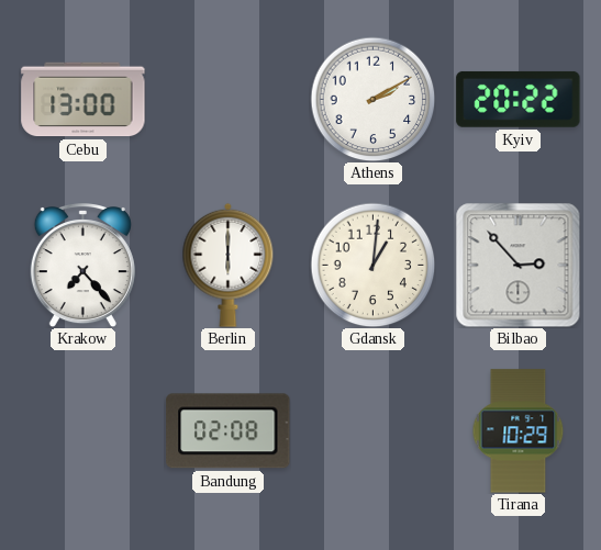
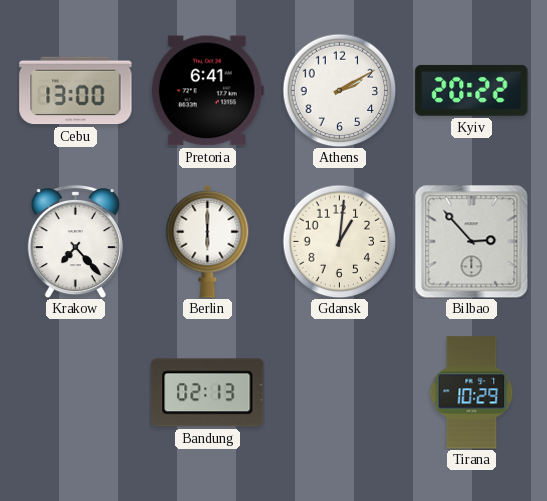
Pretoria: none -> 6:41
Bandung: 02:08 -> 02:13
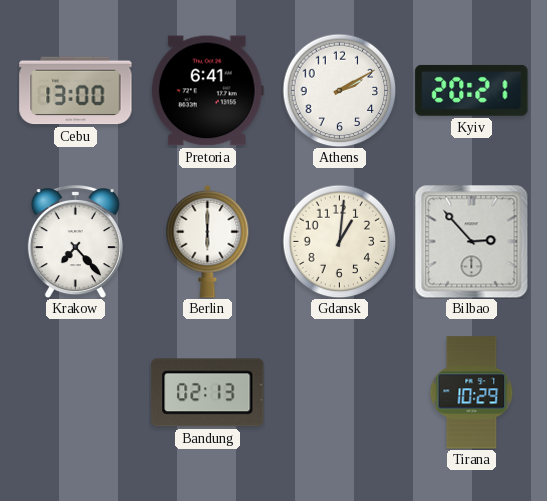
Kyiv: 20:22 -> 20:21
